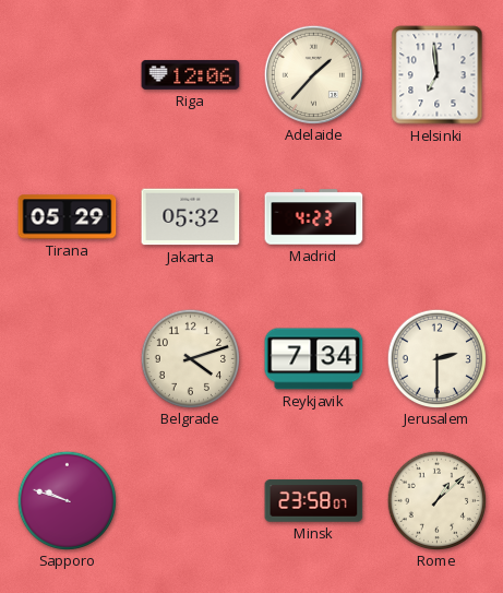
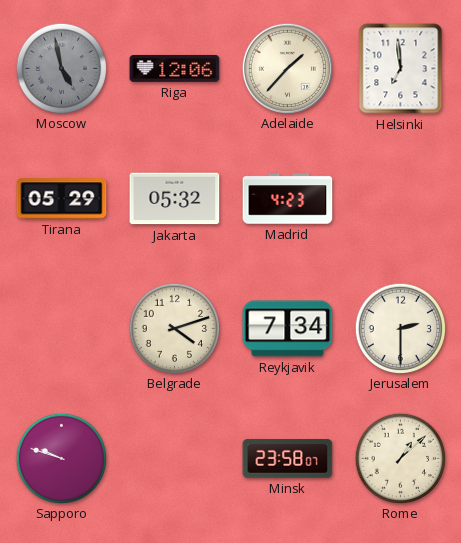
Moscow: none -> 4:58
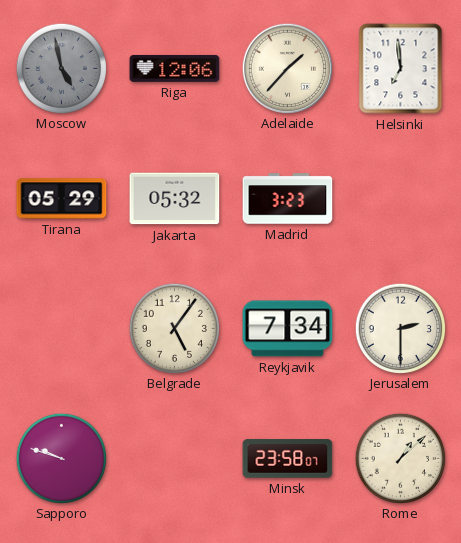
Madrid: 4:23 -> 3:23
Belgrade: 4:12 -> 5:06
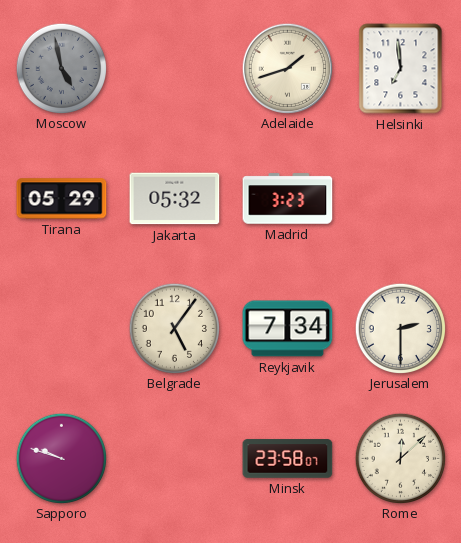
Riga: 12:06 -> none
Adelaide: 1:37 -> 1:42
Rome: 1:08 -> 12:08
